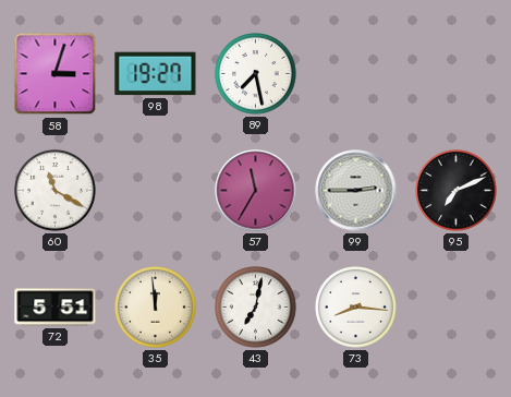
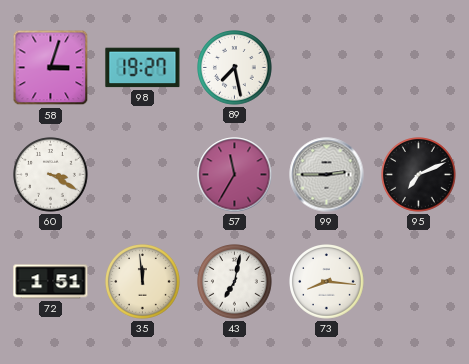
60: 11:20 -> 3:20
72: 5:51 -> 1:51
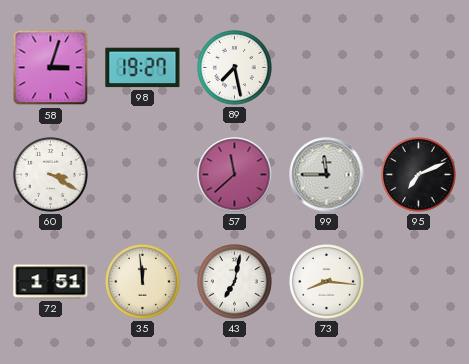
57: 11:35 -> 11:38
99: 2:45 -> 11:45
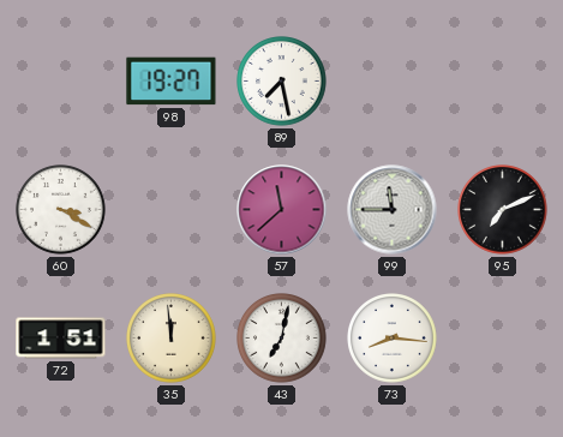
58: 3:03 -> none
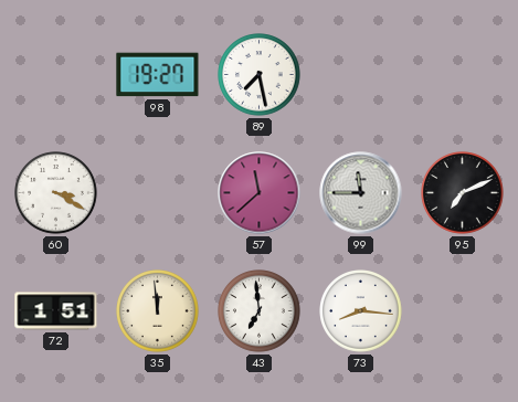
43: 7:02 -> 6:59
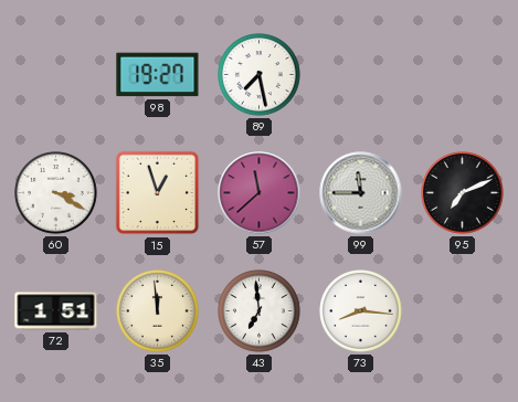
15: none -> 12:57
